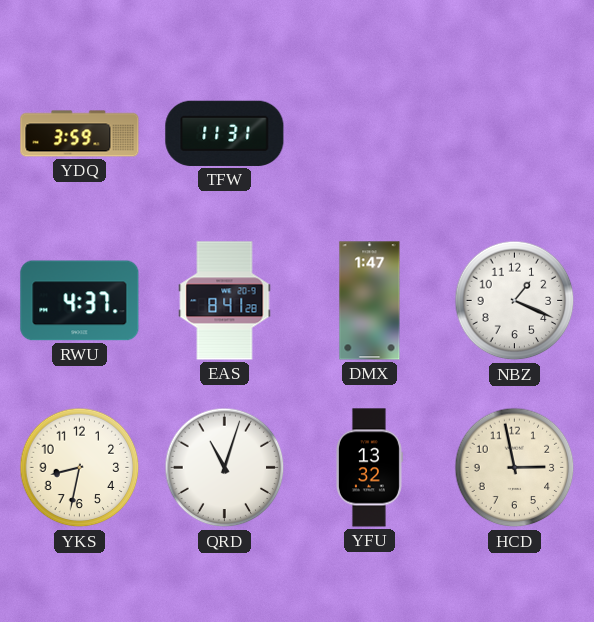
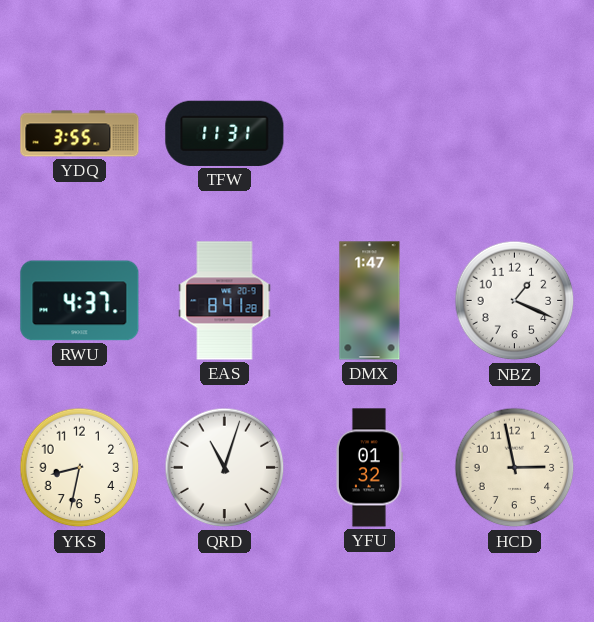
YDQ: 3:59 -> 3:55
YFU: 13:32 -> 01:32
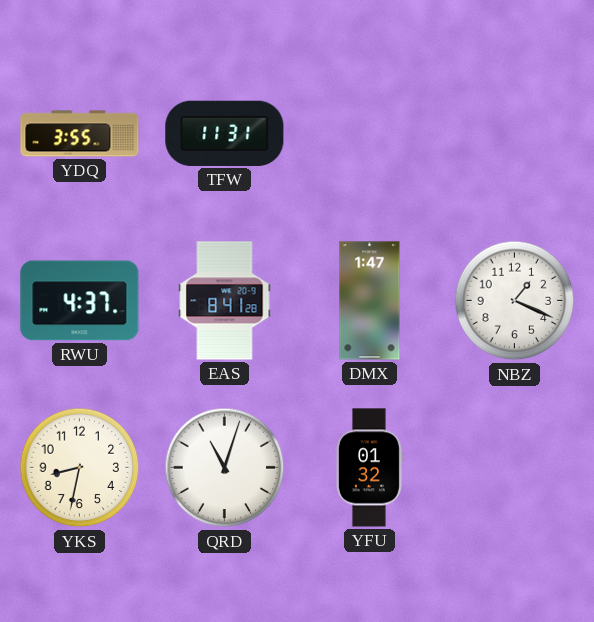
HCD: 2:58 -> none
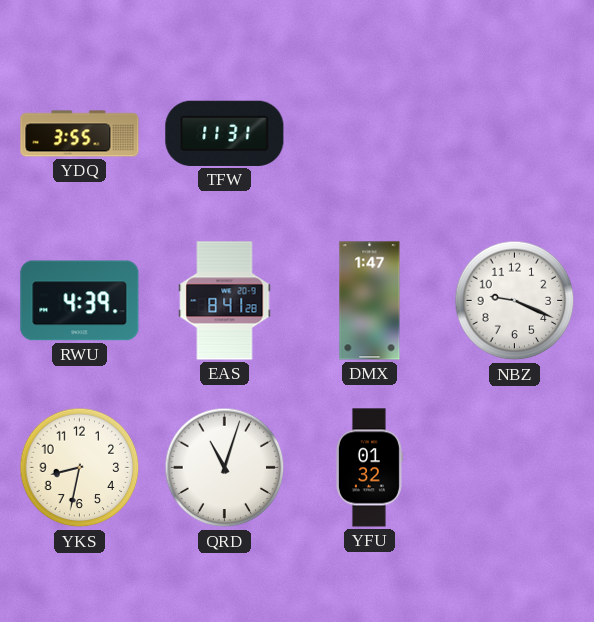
RWU: 4:37 -> 4:39
NBZ: 1:19 -> 9:19
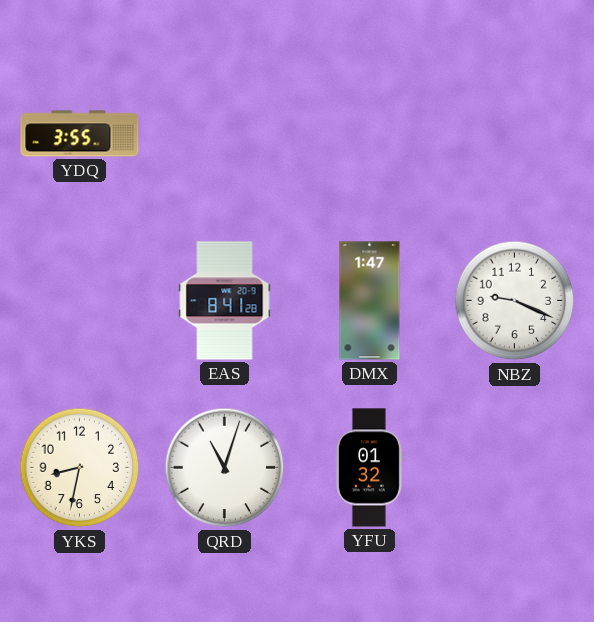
TFW: 11:31 -> none
RWU: 4:39 -> none
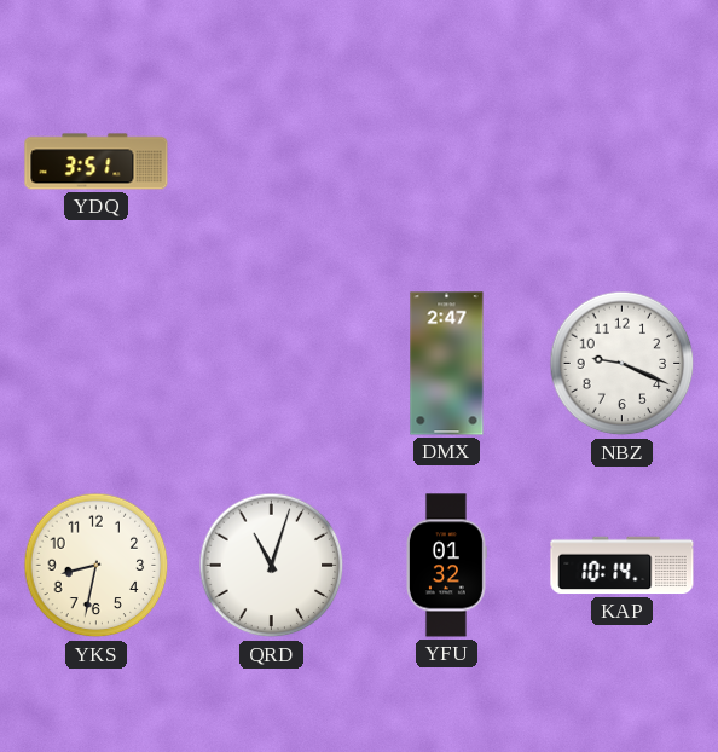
YDQ: 3:55 -> 3:51
EAS: 8:41 -> none
DMX: 1:47 -> 2:47
KAP: none -> 10:14
